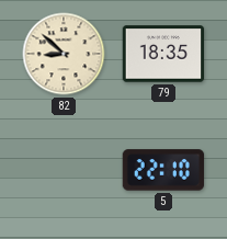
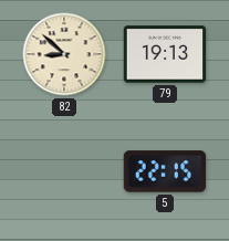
79: 18:35 -> 19:13
5: 22:10 -> 22:15
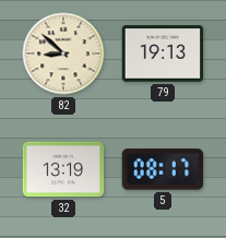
32: none -> 13:19
5: 22:15 -> 08:17
